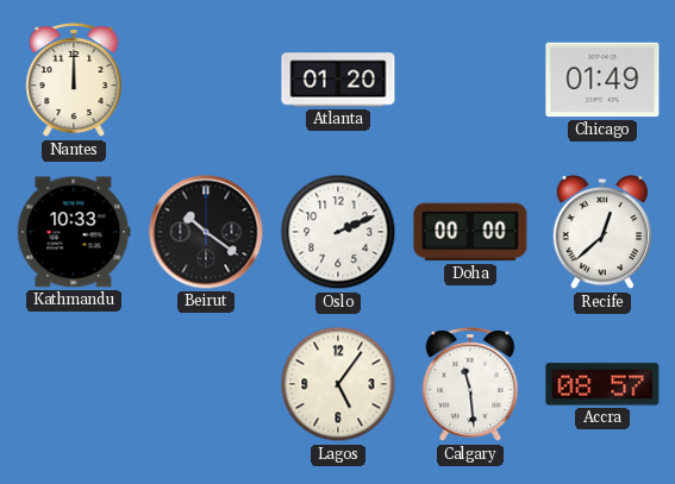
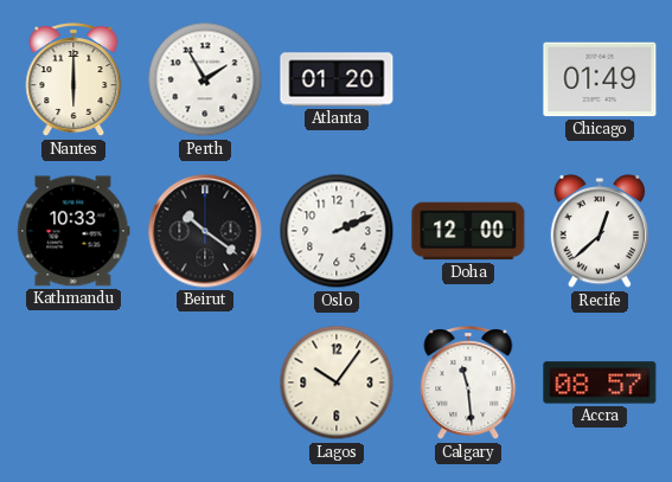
Nantes: 12:00 -> 6:00
Perth: none -> 1:55
Doha: 00:00 -> 12:00
Lagos: 5:06 -> 10:06
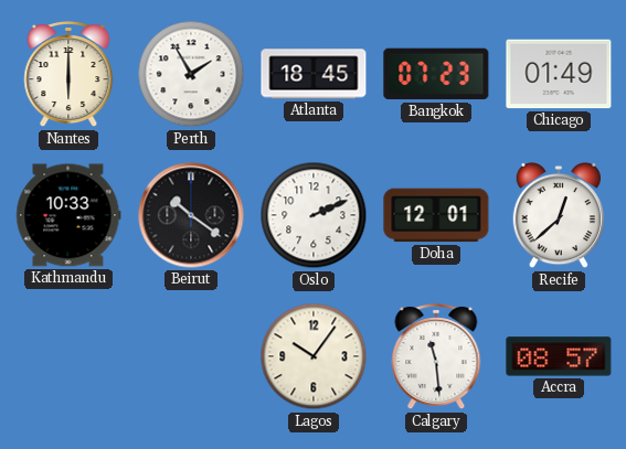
Atlanta: 01:20 -> 18:45
Bangkok: none -> 07:23
Doha: 12:00 -> 12:01
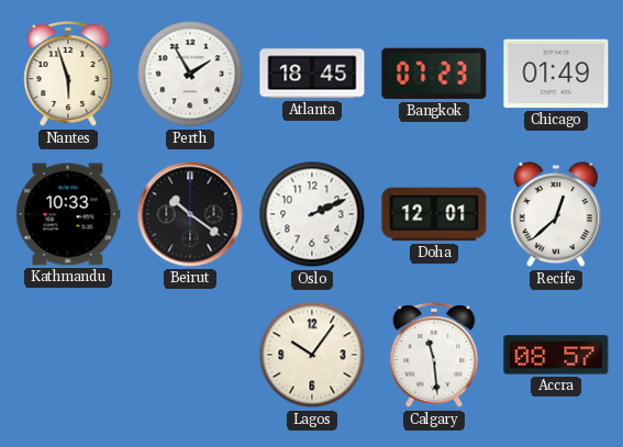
Nantes: 6:00 -> 5:57
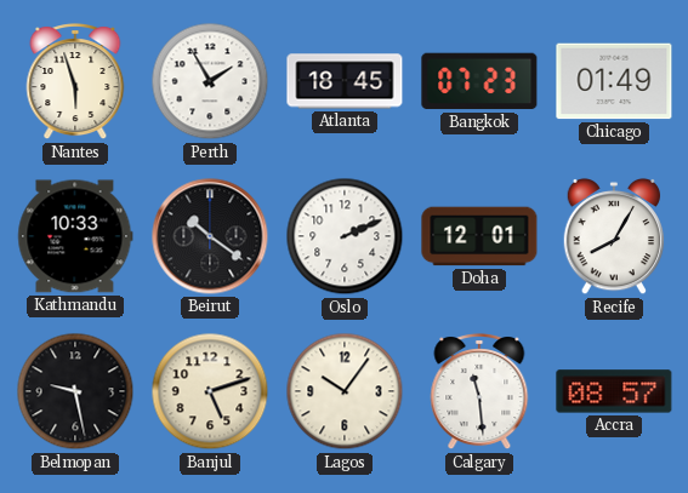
Recife: 12:38 -> 8:05
Belmopan: none -> 9:28
Banjul: none -> 5:12
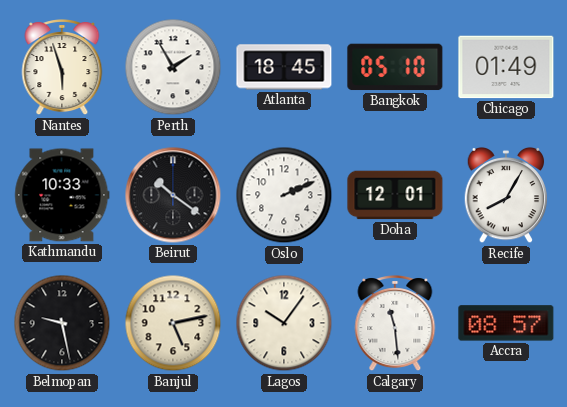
Bangkok: 07:23 -> 05:10
Banjul: 5:12 -> 5:13
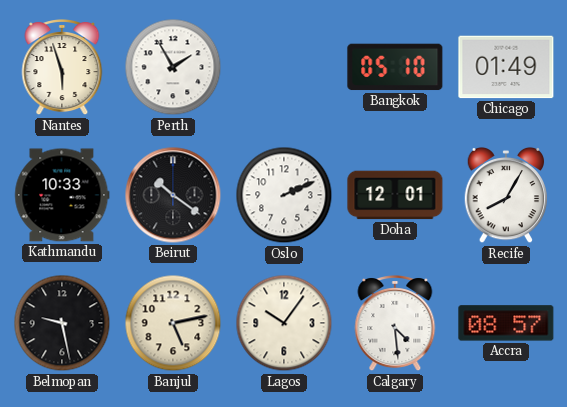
Atlanta: 18:45 -> none
Calgary: 11:29 -> 4:29
